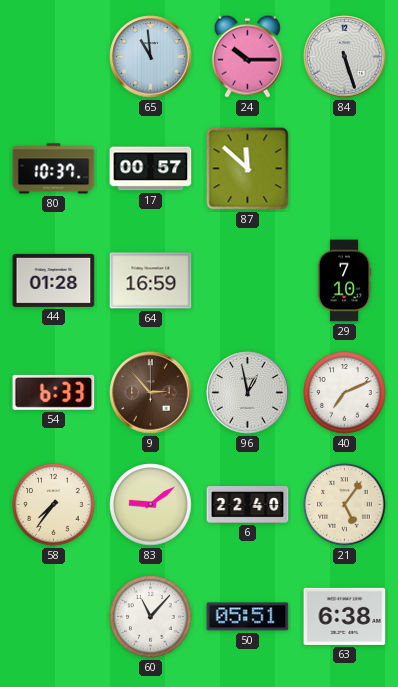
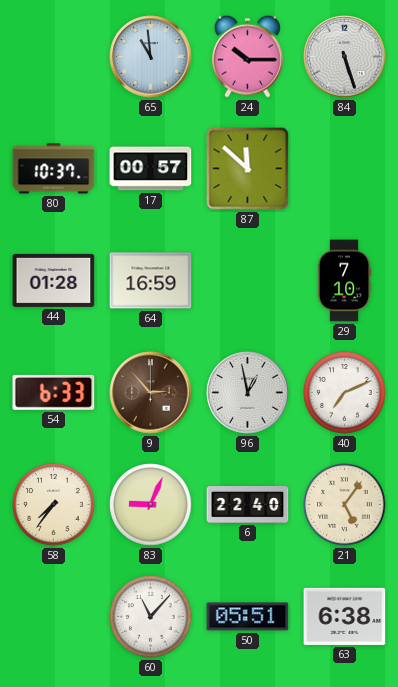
83: 9:09 -> 9:04
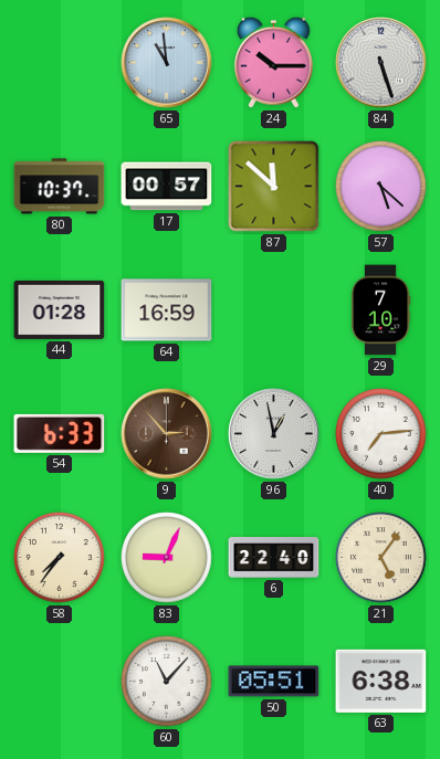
57: none -> 5:22
40: 7:11 -> 7:14
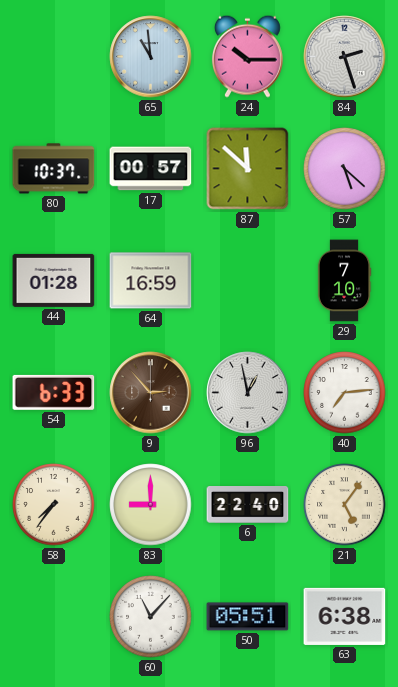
84: 5:27 -> 2:27
83: 9:04 -> 9:00
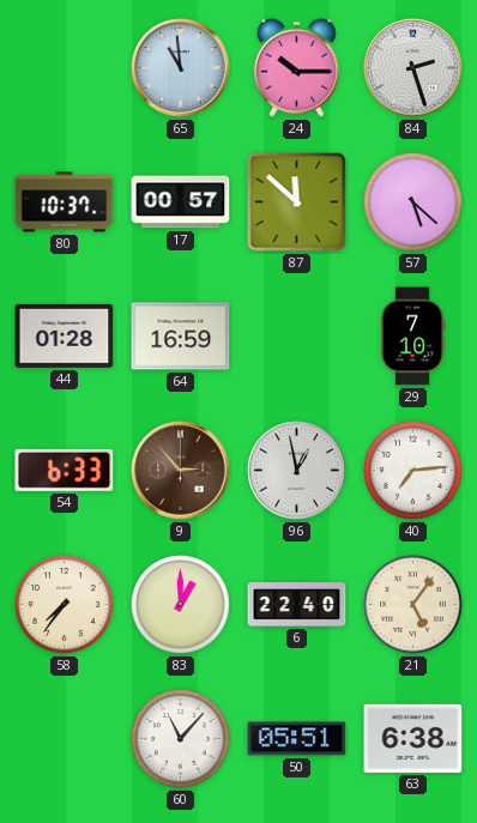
83: 9:00 -> 1:00
